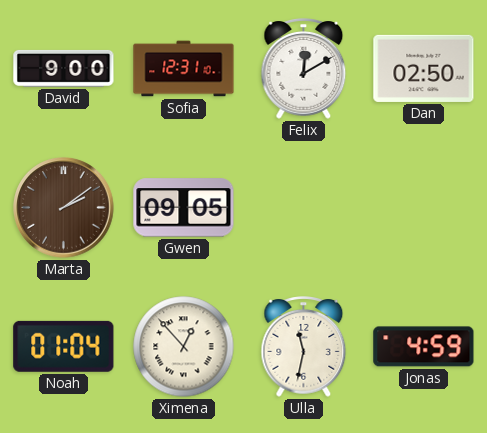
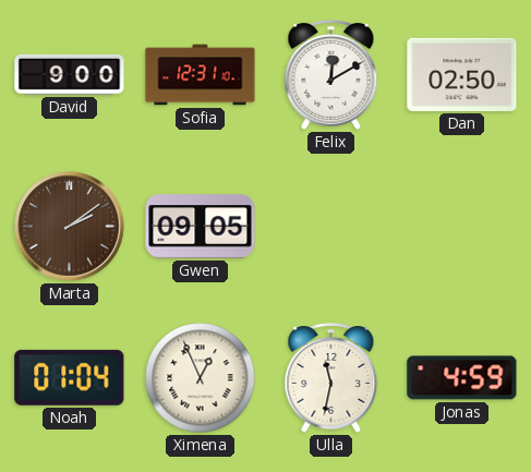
Ximena: 12:53 -> 12:56
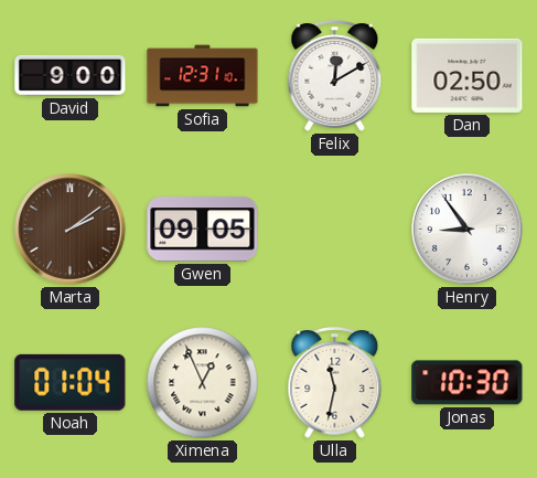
Henry: none -> 8:54
Jonas: 4:59 -> 10:30
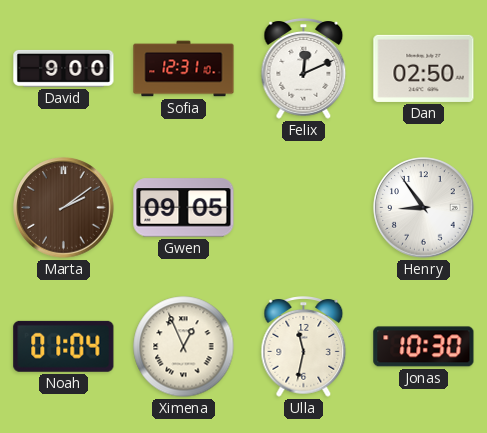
Felix: 12:10 -> 12:11
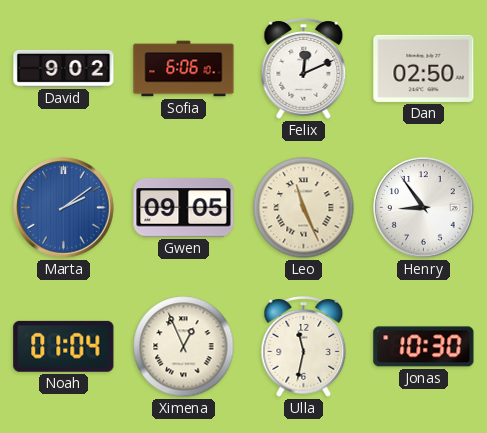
David: 9:00 -> 9:02
Sofia: 12:31 -> 6:06
Marta dial: brown -> blue
Leo: none -> 11:26
